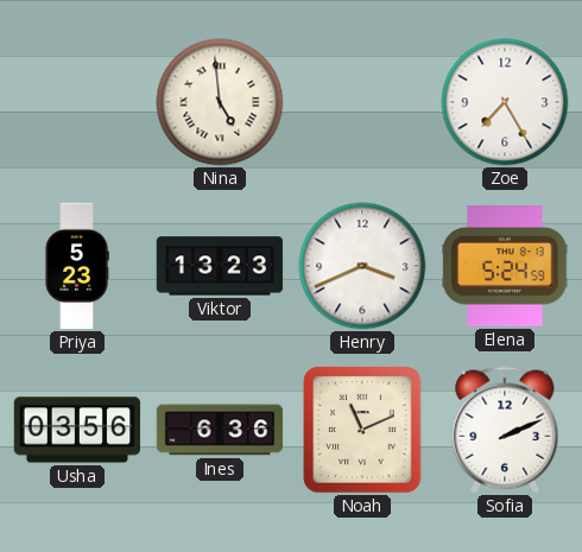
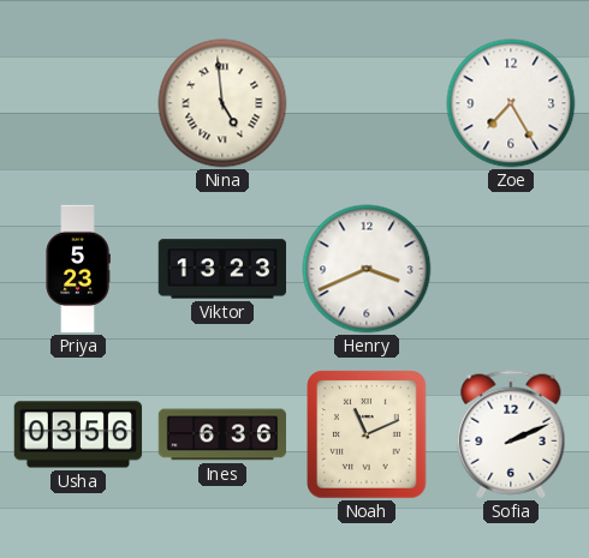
Elena: 5:24 -> none
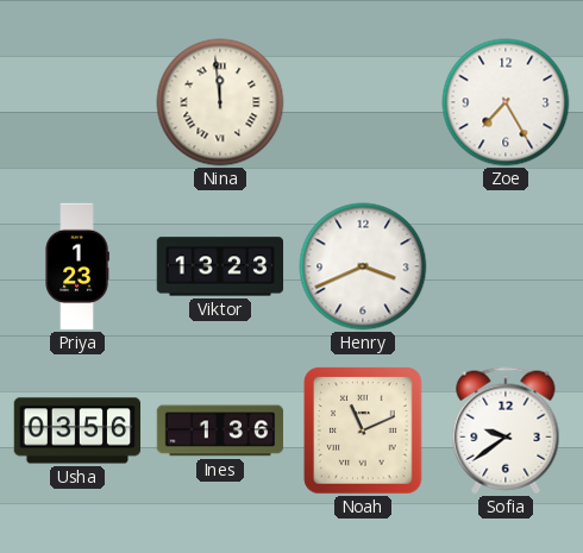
Nina: 4:59 -> 11:59
Priya: 5:23 -> 1:23
Ines: 6:36 -> 1:36
Sofia: 2:11 -> 9:39
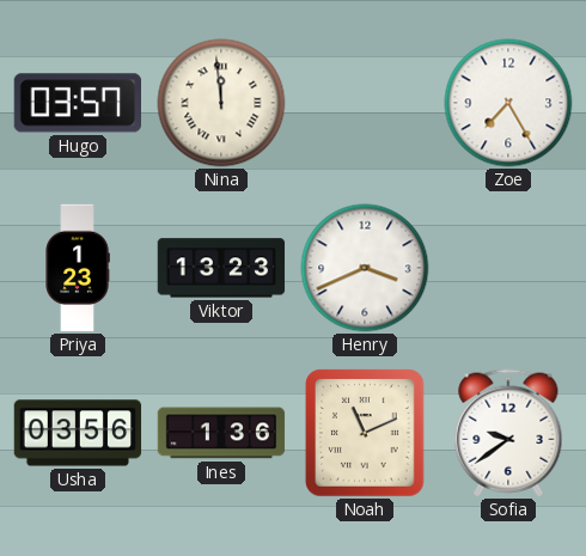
Hugo: none -> 03:57
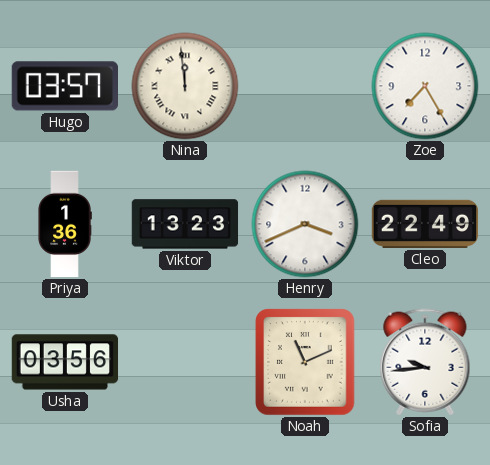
Priya: 1:23 -> 1:36
Cleo: none -> 22:49
Ines: 1:36 -> none
Sofia: 9:39 -> 9:44
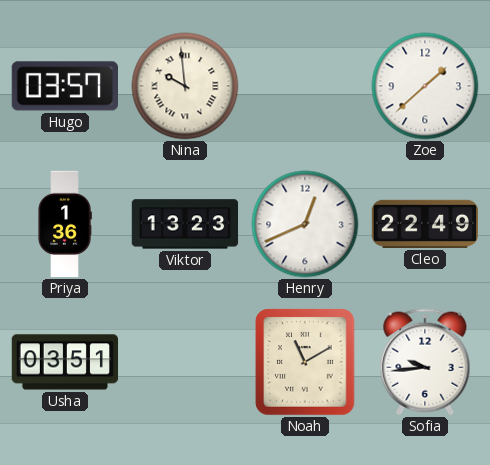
Nina: 11:59 -> 9:59
Zoe: 7:25 -> 1:38
Henry: 3:41 -> 12:41
Usha: 03:56 -> 03:51
Noah: 11:11 -> 11:10
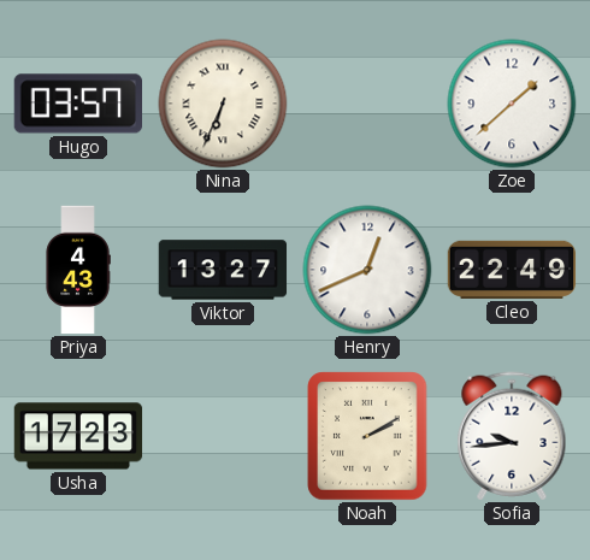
Nina: 9:59 -> 6:34
Priya: 1:36 -> 4:43
Viktor: 13:23 -> 13:27
Usha: 03:51 -> 17:23
Noah: 11:10 -> 2:10
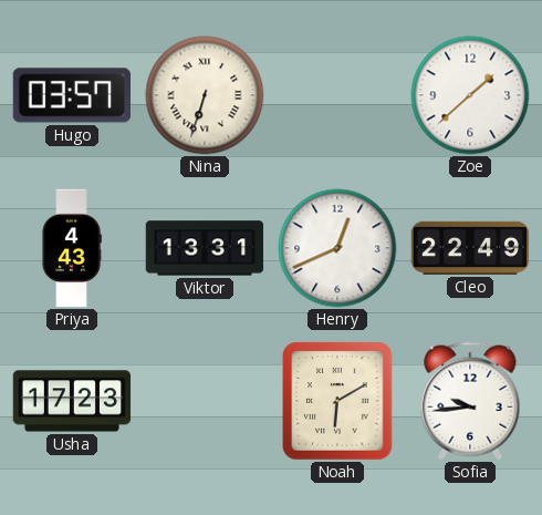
Nina: 6:34 -> 6:33
Viktor: 13:27 -> 13:31
Noah: 2:10 -> 6:10
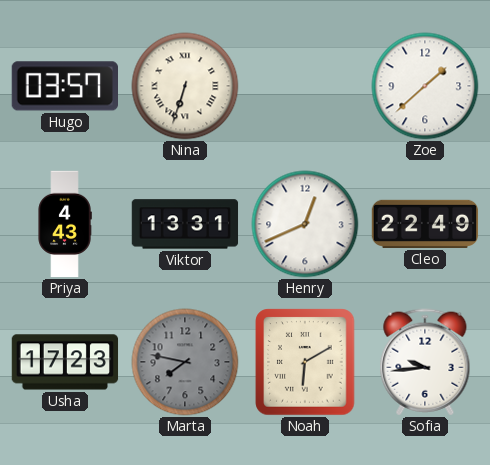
Marta: none -> 7:47
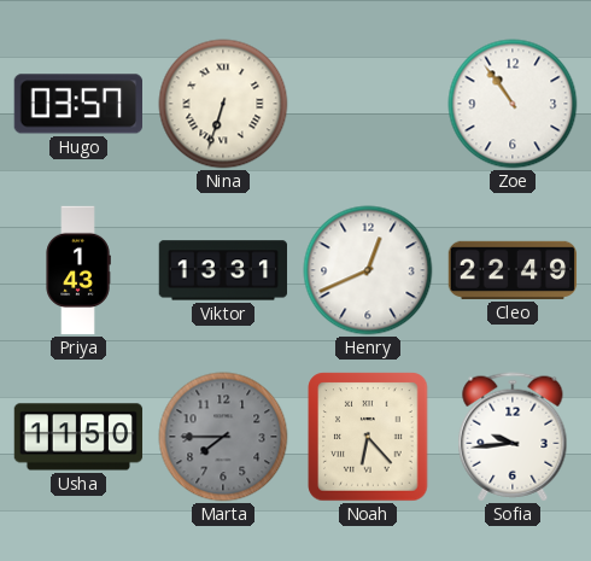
Zoe: 1:38 -> 10:54
Priya: 4:43 -> 1:43
Usha: 17:23 -> 11:50
Marta: 7:47 -> 7:45
Noah: 6:10 -> 6:23
